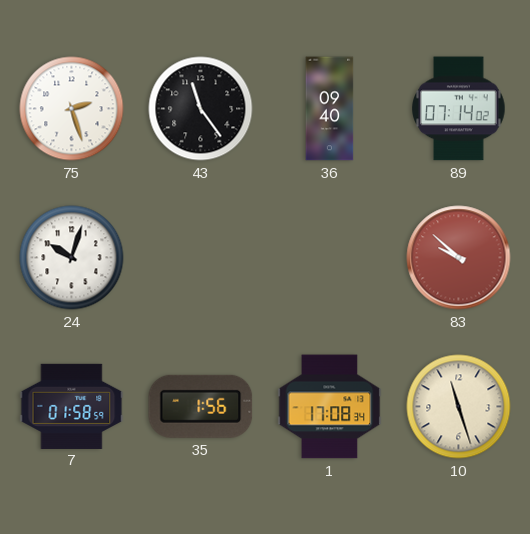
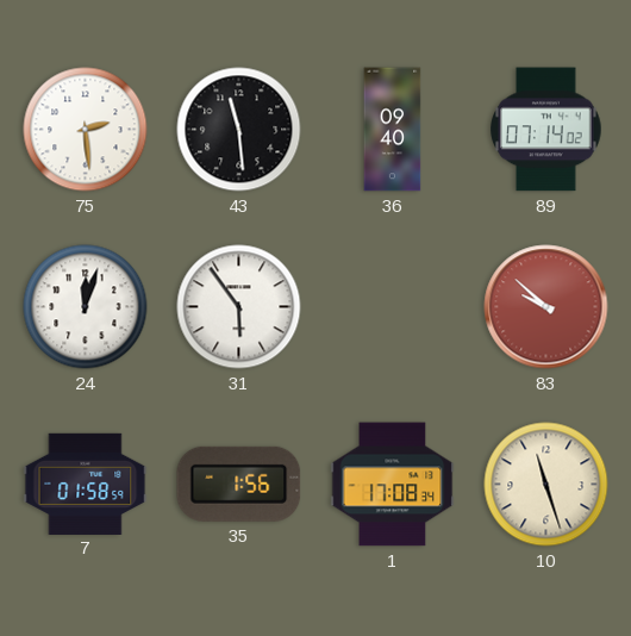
75: 2:27 -> 2:29
43: 11:24 -> 11:29
24: 10:03 -> 12:03
31: none -> 5:54
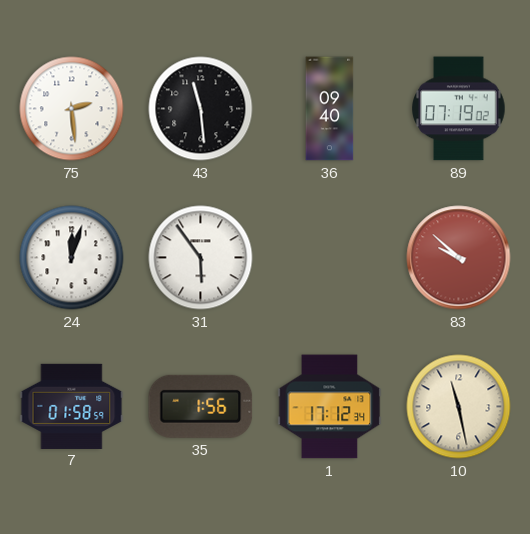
89: 07:14 -> 07:19
1: 17:08 -> 17:12
10: 11:27 -> 11:28
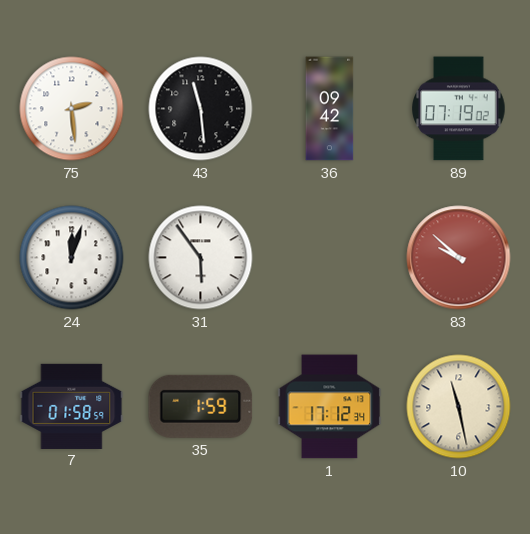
36: 09:40 -> 09:42
35: 1:56 -> 1:59
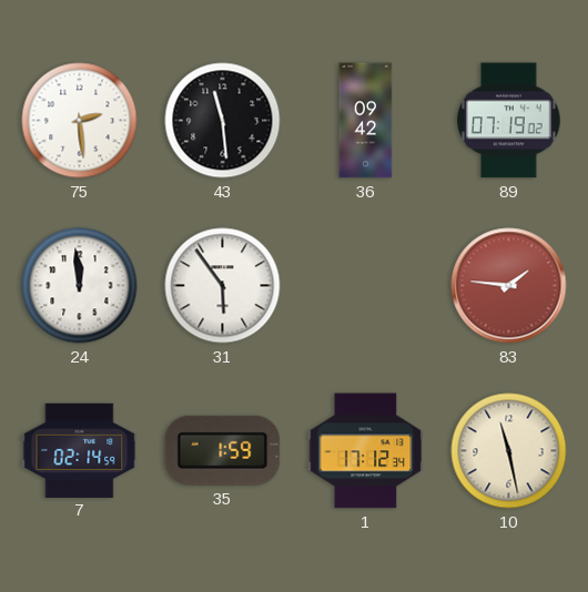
24: 12:03 -> 11:59
83: 9:52 -> 1:46
7: 01:58 -> 02:14
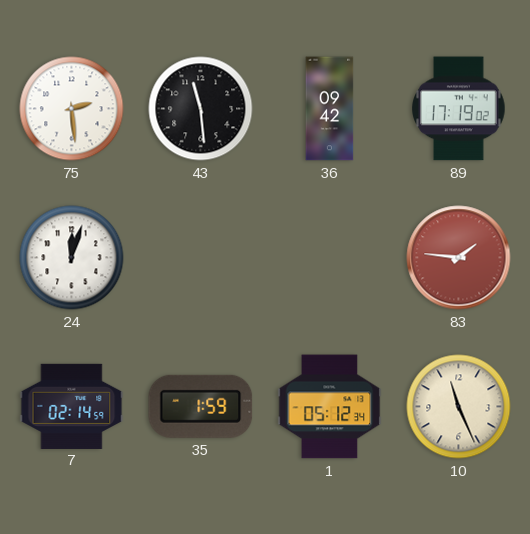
89: 07:19 -> 17:19
24: 11:59 -> 12:03
31: 5:54 -> none
1: 17:12 -> 05:12
10: 11:28 -> 11:26
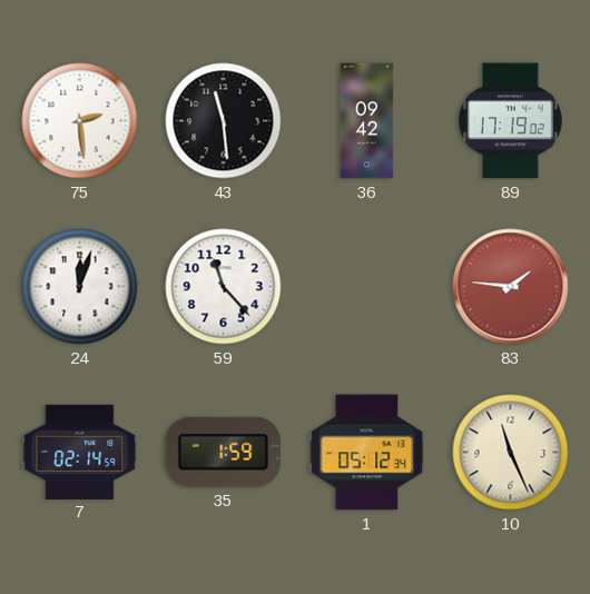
59: none -> 11:23
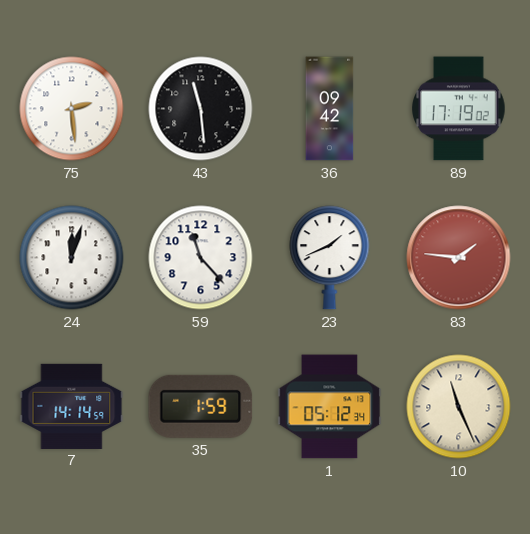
23: none -> 1:41
7: 02:14 -> 14:14
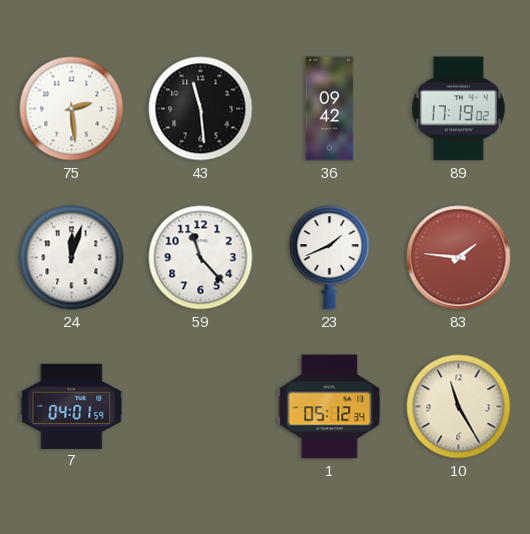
7: 14:14 -> 04:01
35: 1:59 -> none
10: 11:26 -> 11:25
